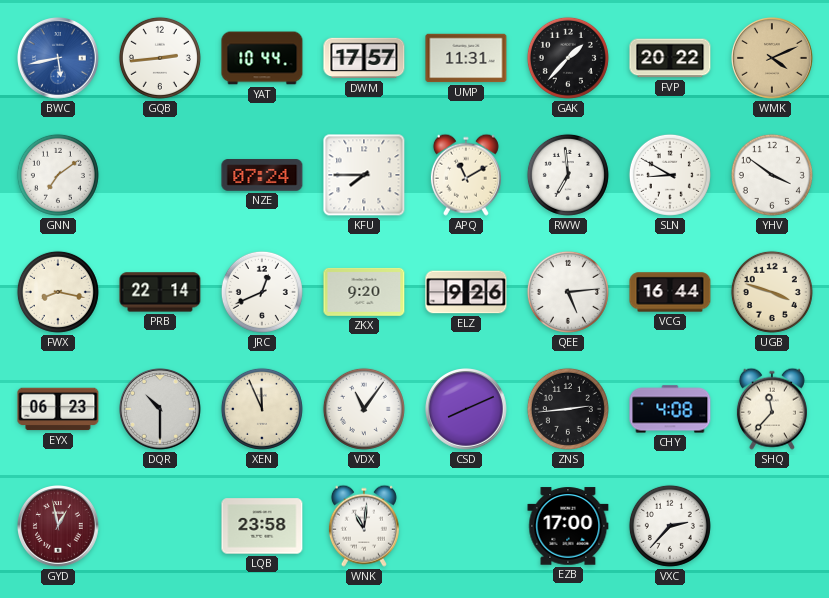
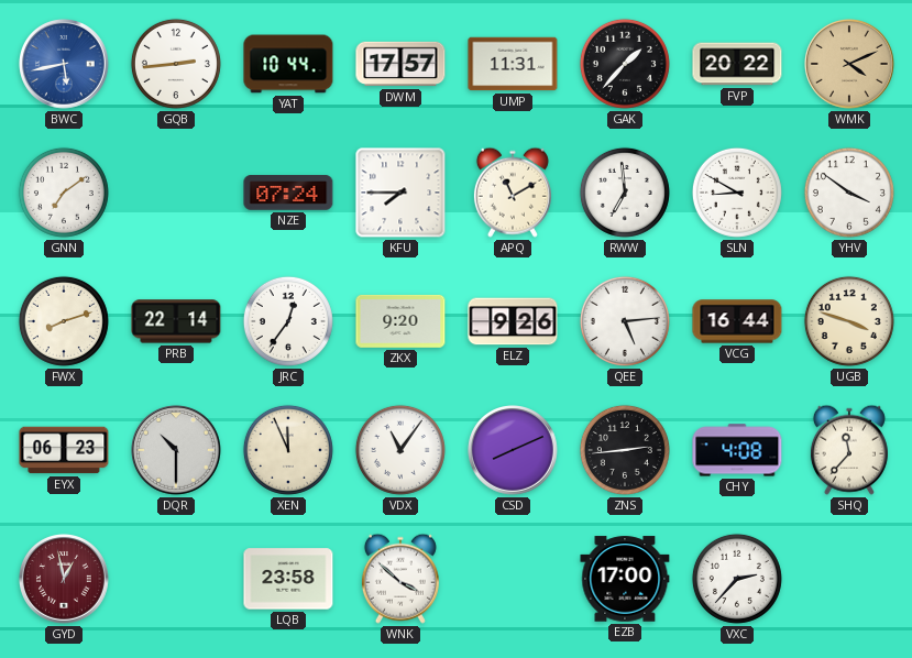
FWX: 8:17 -> 8:12
JRC: 12:41 -> 12:36
WNK: 11:01 -> 3:52
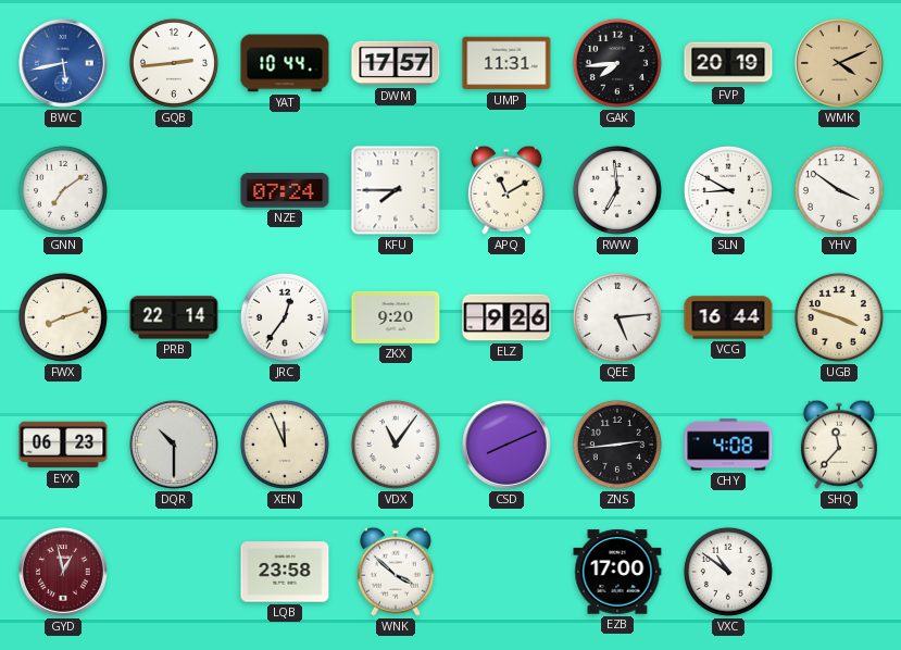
GAK: 1:37 -> 7:44
FVP: 20:22 -> 20:19
VXC: 2:37 -> 10:51
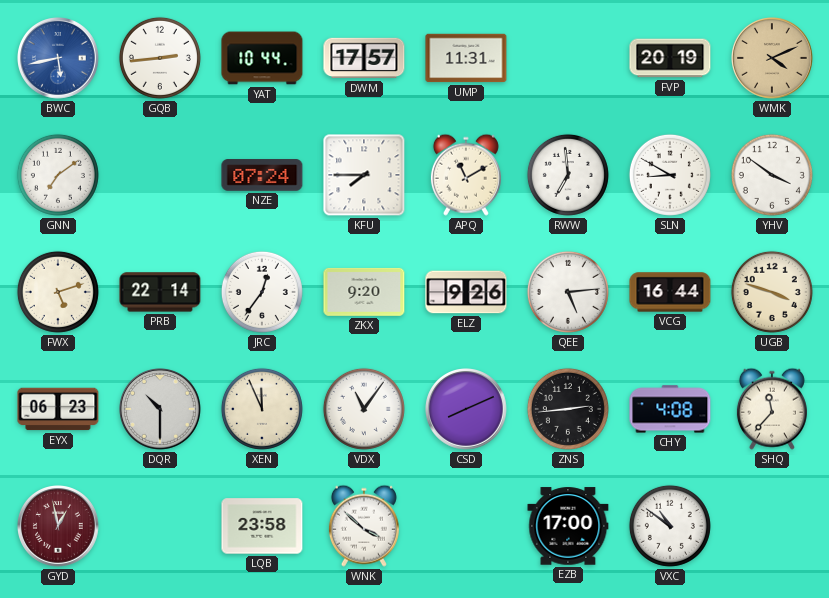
GAK: 7:44 -> none
FWX: 8:12 -> 5:12
